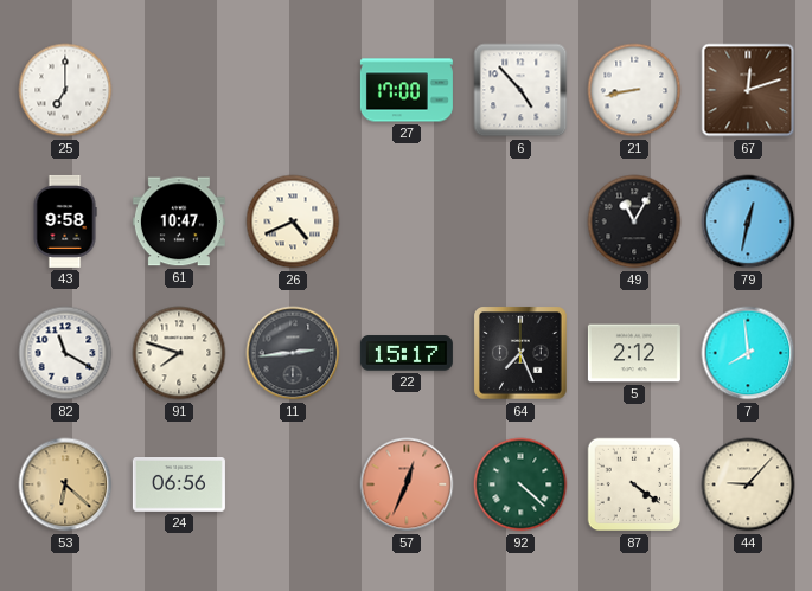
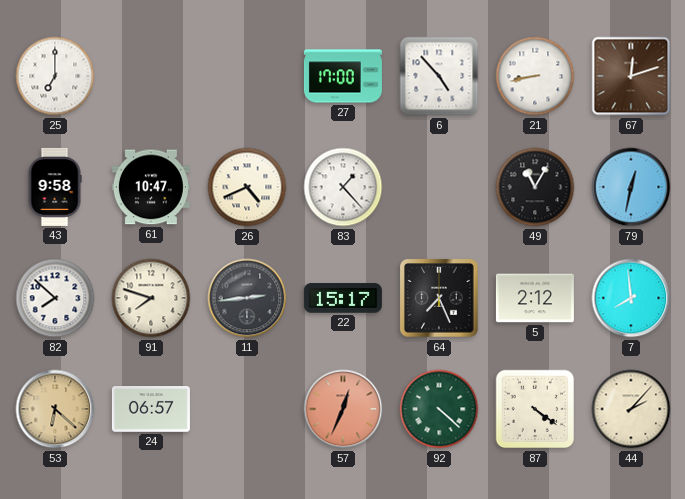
83: none -> 1:23
82: 11:20 -> 7:52
24: 06:56 -> 06:57
44: 9:07 -> 2:07
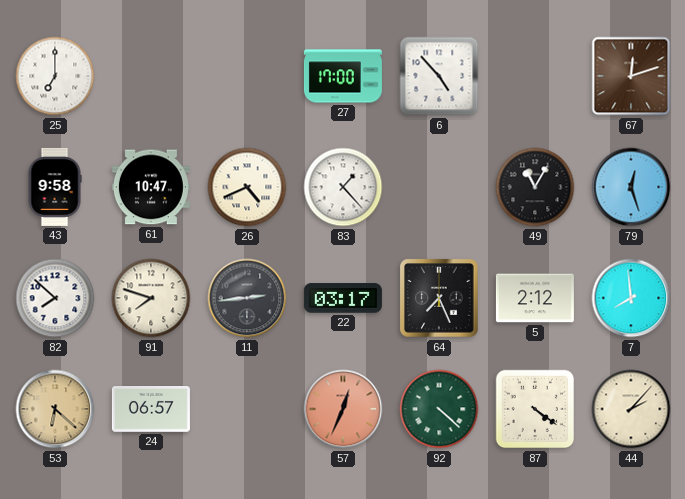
21: 8:43 -> none
79: 12:32 -> 12:27
22: 15:17 -> 03:17
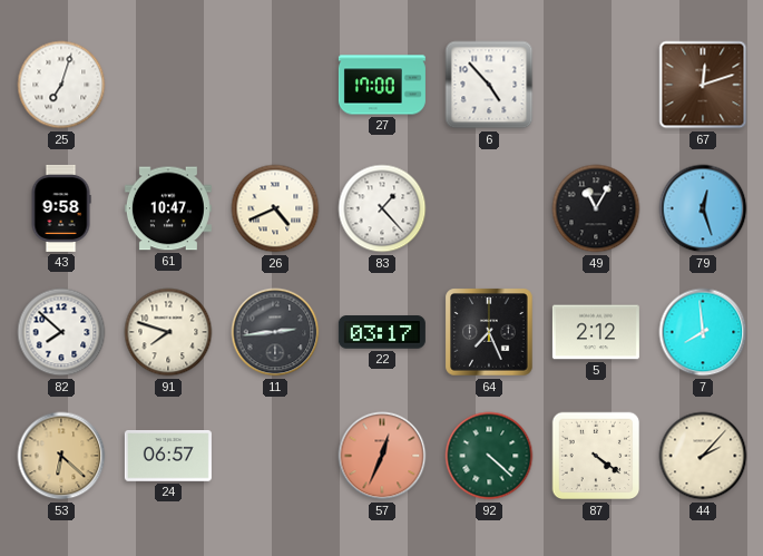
25: 7:00 -> 7:03
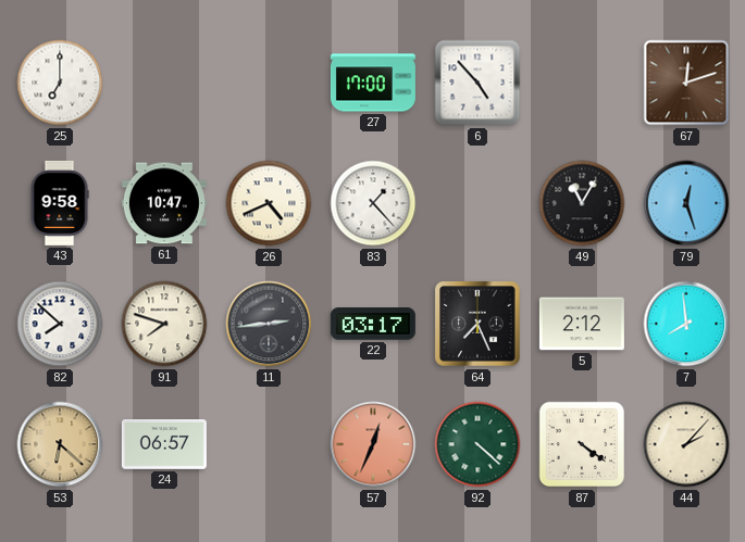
25: 7:03 -> 7:00
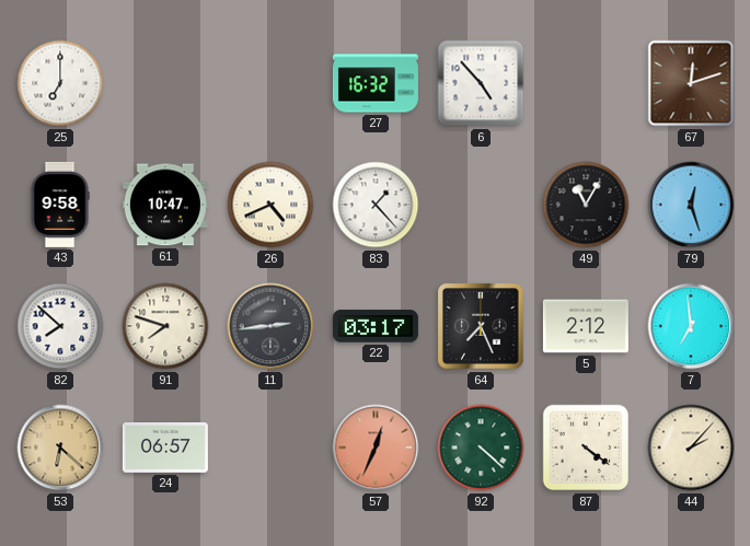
27: 17:00 -> 16:32
7: 7:59 -> 6:59
